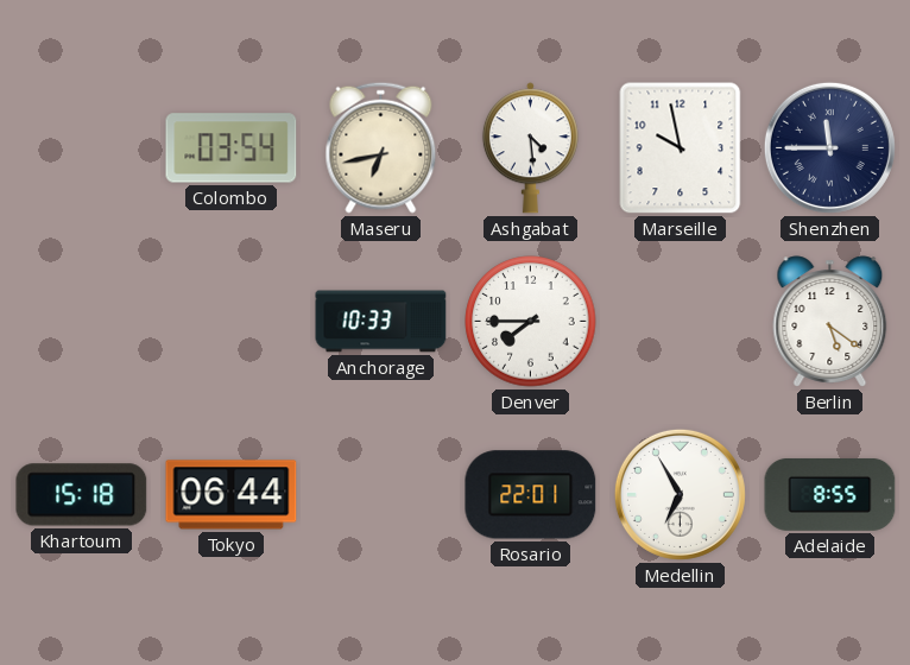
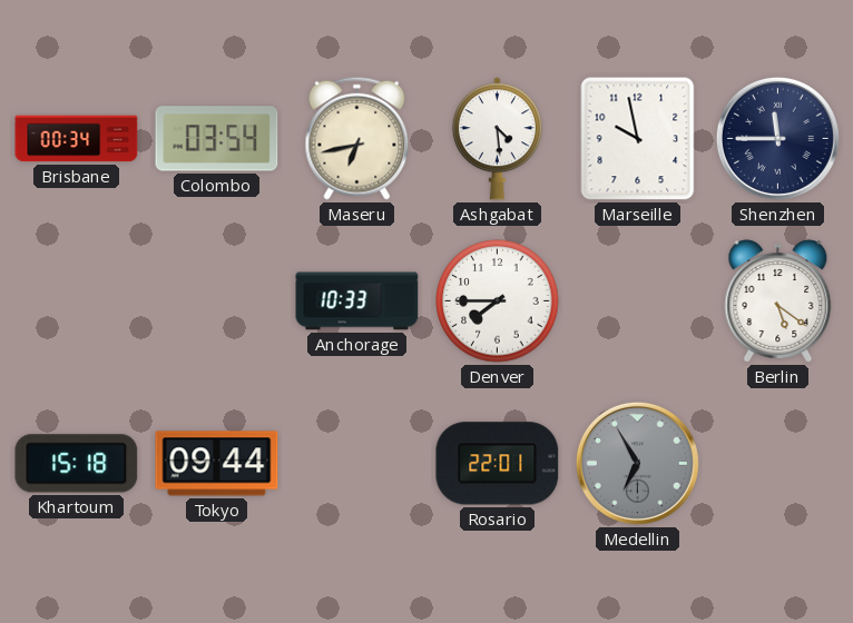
Brisbane: none -> 00:34
Tokyo: 06:44 -> 09:44
Medellin dial: white -> grey
Adelaide: 8:55 -> none
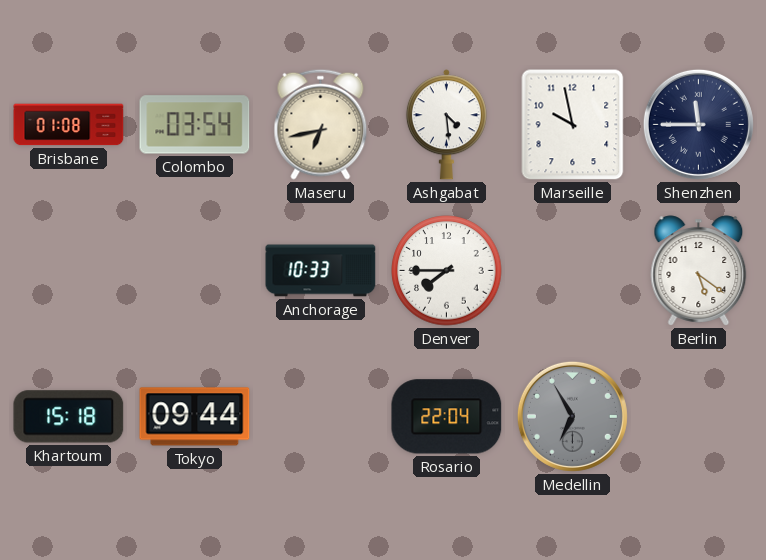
Brisbane: 00:34 -> 01:08
Rosario: 22:01 -> 22:04
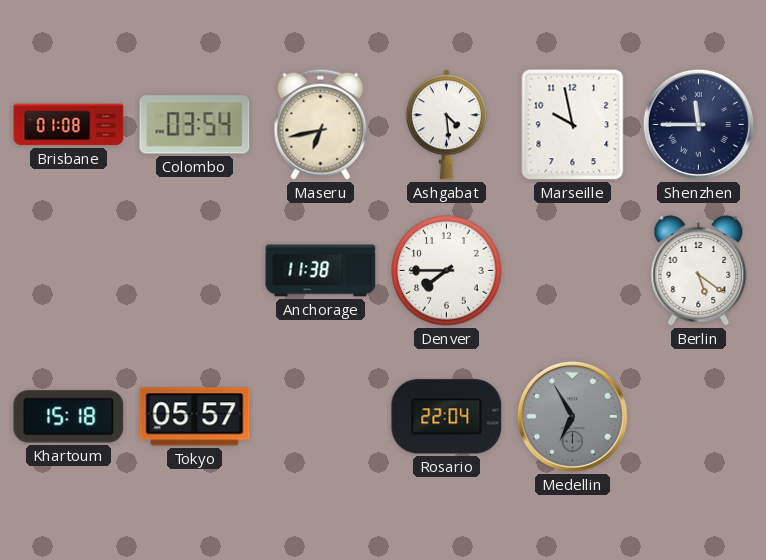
Anchorage: 10:33 -> 11:38
Tokyo: 09:44 -> 05:57
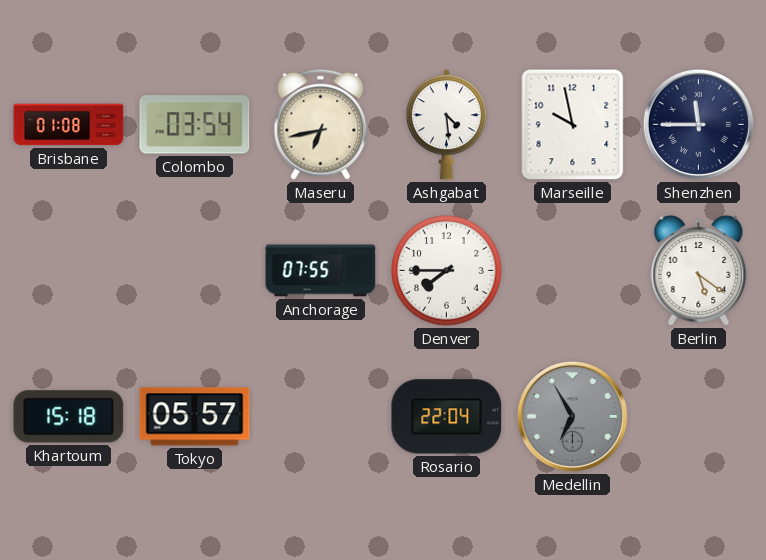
Anchorage: 11:38 -> 07:55
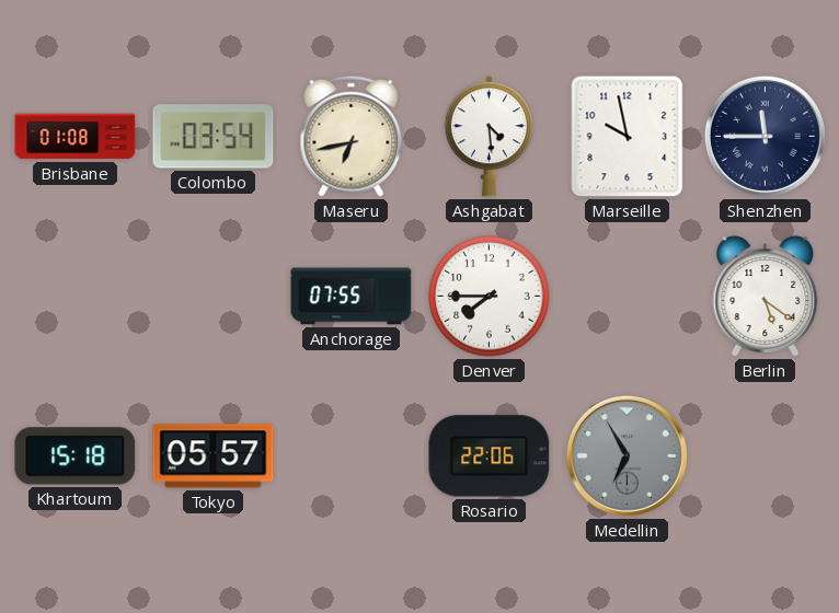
Rosario: 22:04 -> 22:06
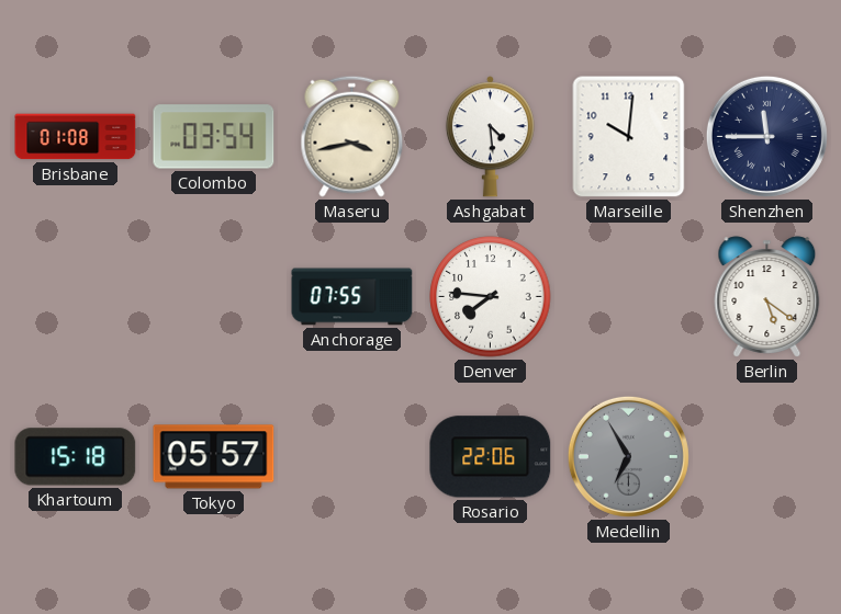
Maseru: 6:43 -> 3:43
Marseille: 9:58 -> 10:01
Denver: 7:45 -> 7:46
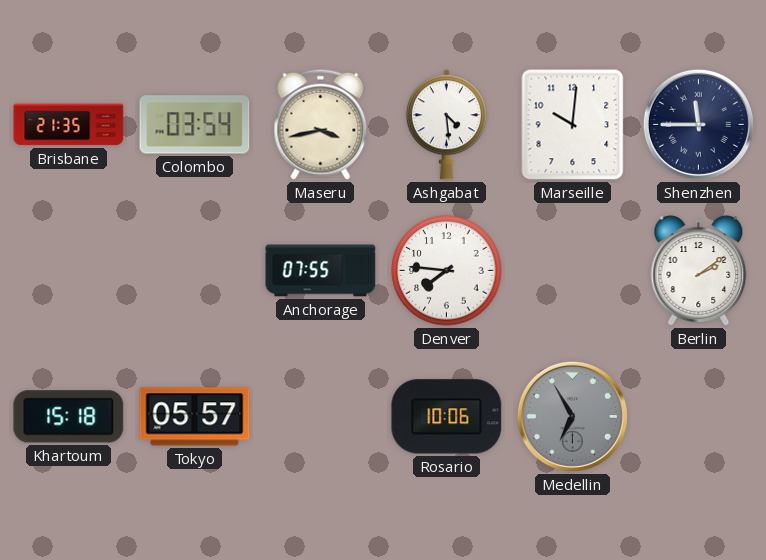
Brisbane: 01:08 -> 21:35
Berlin: 5:21 -> 2:09
Rosario: 22:06 -> 10:06
